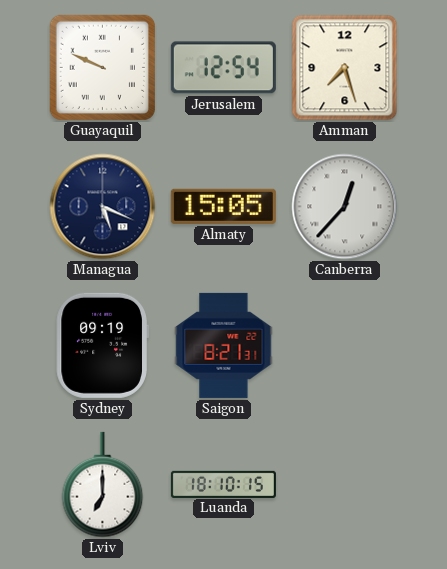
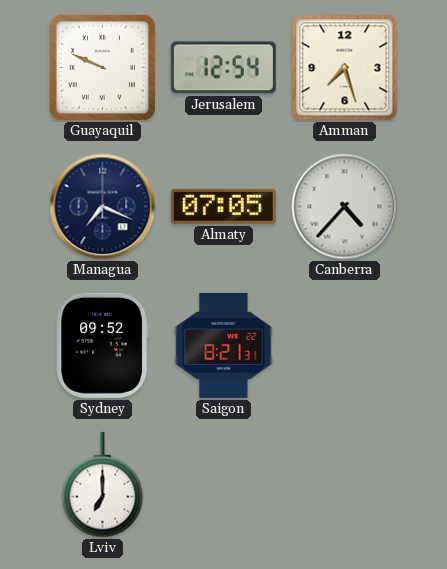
Managua: 5:19 -> 7:19
Almaty: 15:05 -> 07:05
Canberra: 12:37 -> 4:37
Sydney: 09:19 -> 09:52
Luanda: 18:10 -> none
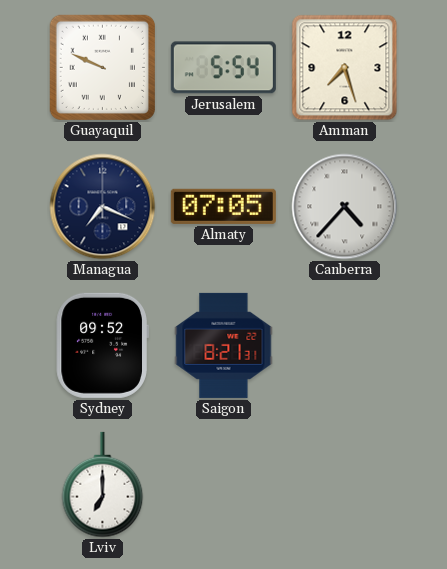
Jerusalem: 12:54 -> 5:54
